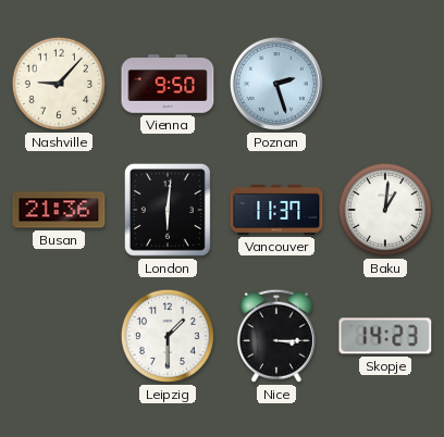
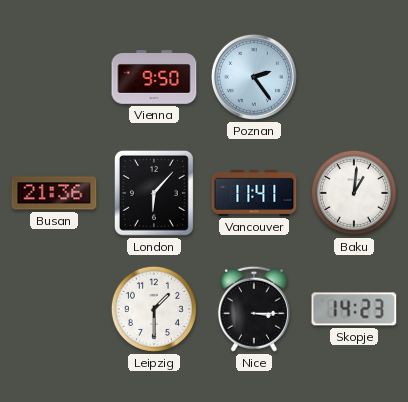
Nashville: 9:07 -> none
Poznan: 2:27 -> 2:24
London: 6:01 -> 6:07
Vancouver: 11:37 -> 11:41
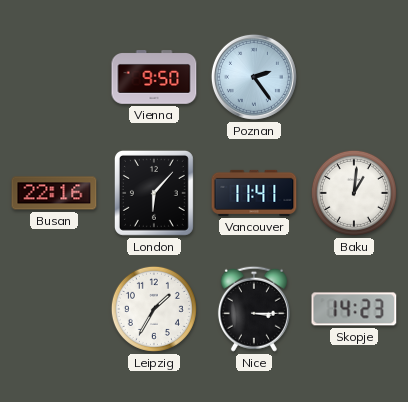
Busan: 21:36 -> 22:16
Leipzig: 1:30 -> 1:35
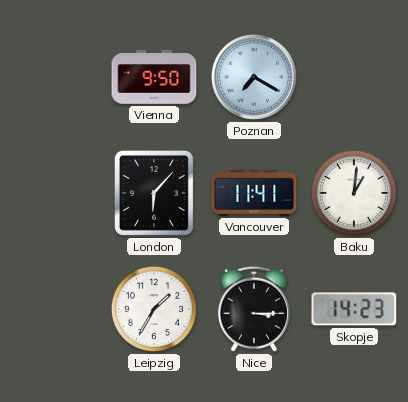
Poznan: 2:24 -> 7:20
Busan: 22:16 -> none
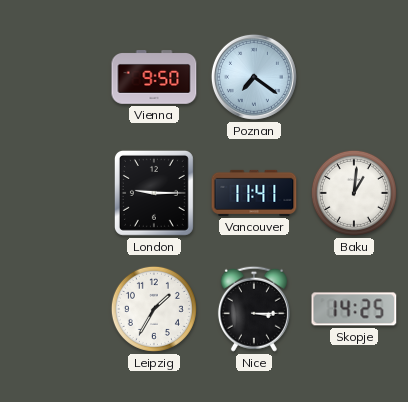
Poznan: 7:20 -> 7:21
London: 6:07 -> 9:15
Skopje: 14:23 -> 14:25
